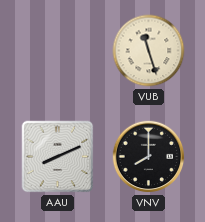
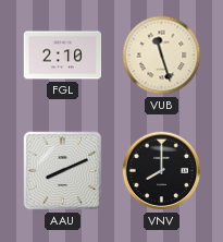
FGL: none -> 2:10
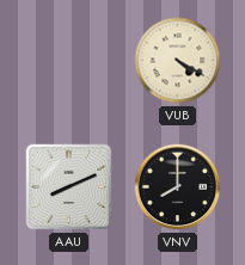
FGL: 2:10 -> none
VUB: 11:27 -> 4:20
